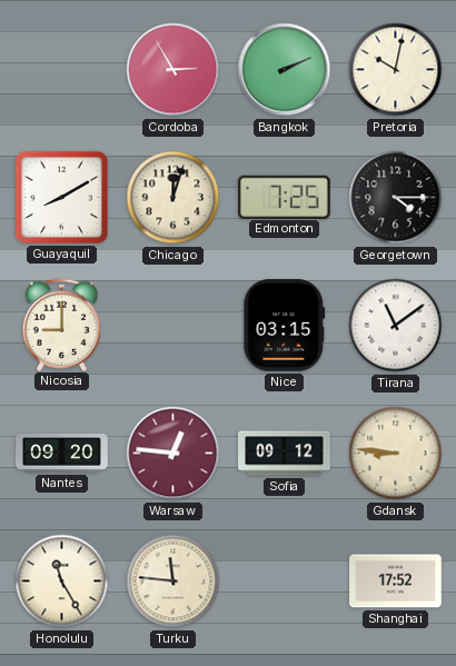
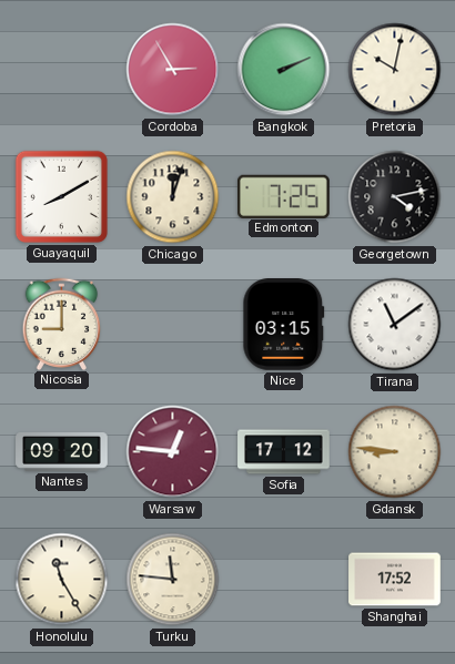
Georgetown: 4:15 -> 4:13
Sofia: 09:12 -> 17:12
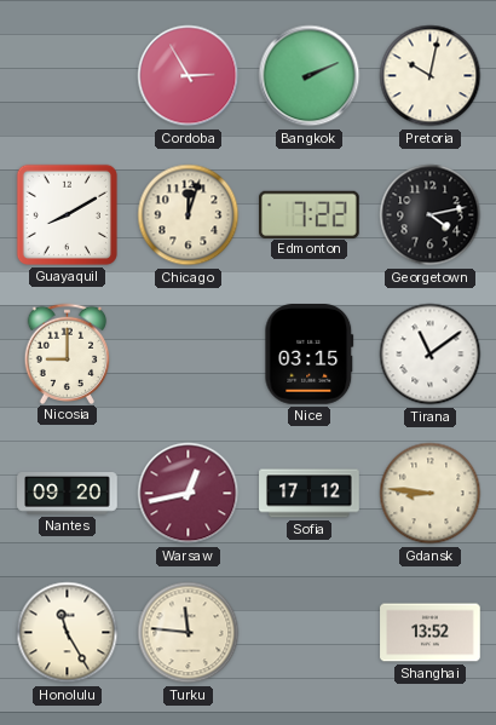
Edmonton: 7:25 -> 7:22
Warsaw: 12:46 -> 12:43
Shanghai: 17:52 -> 13:52
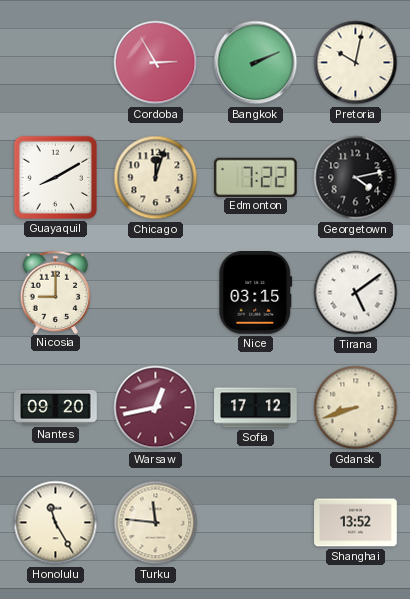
Tirana: 11:09 -> 5:09
Gdansk: 8:46 -> 8:42
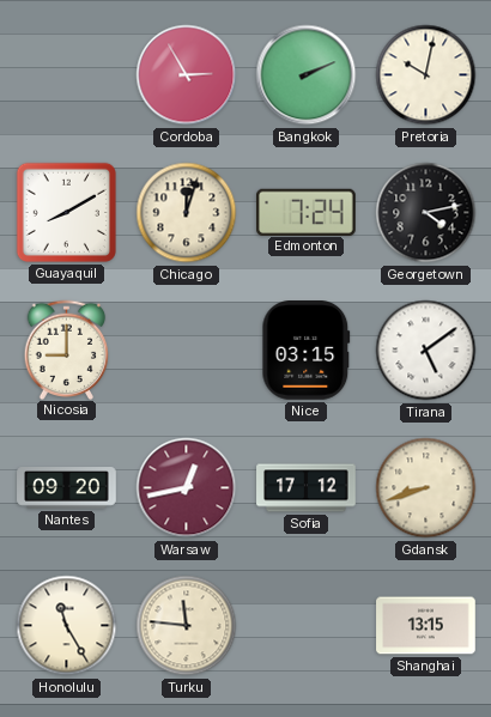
Edmonton: 7:22 -> 7:24
Shanghai: 13:52 -> 13:15
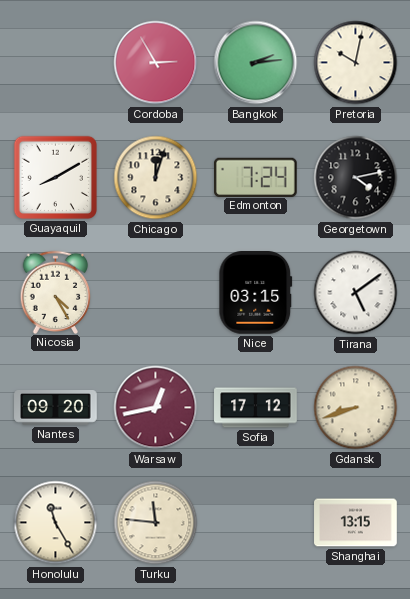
Bangkok: 2:11 -> 2:14
Nicosia: 9:00 -> 4:25
